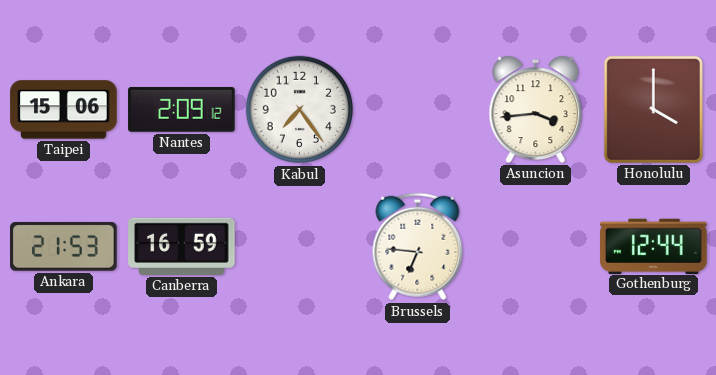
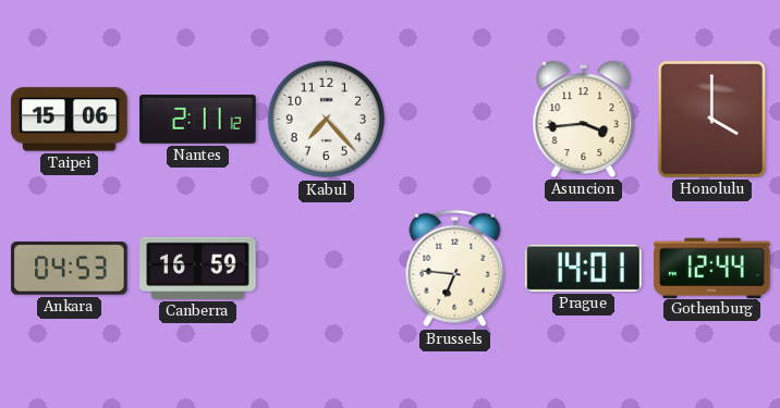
Nantes: 2:09 -> 2:11
Kabul: 7:24 -> 7:23
Ankara: 21:53 -> 04:53
Prague: none -> 14:01
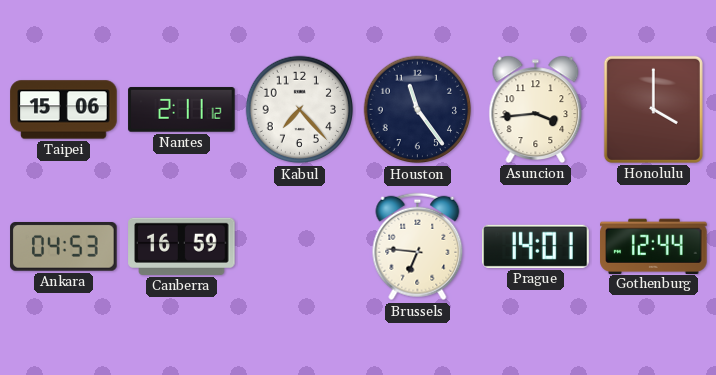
Houston: none -> 11:24
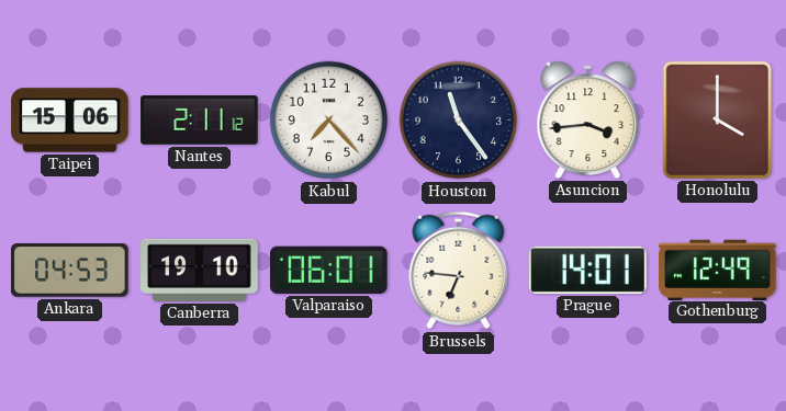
Canberra: 16:59 -> 19:10
Valparaiso: none -> 06:01
Gothenburg: 12:44 -> 12:49
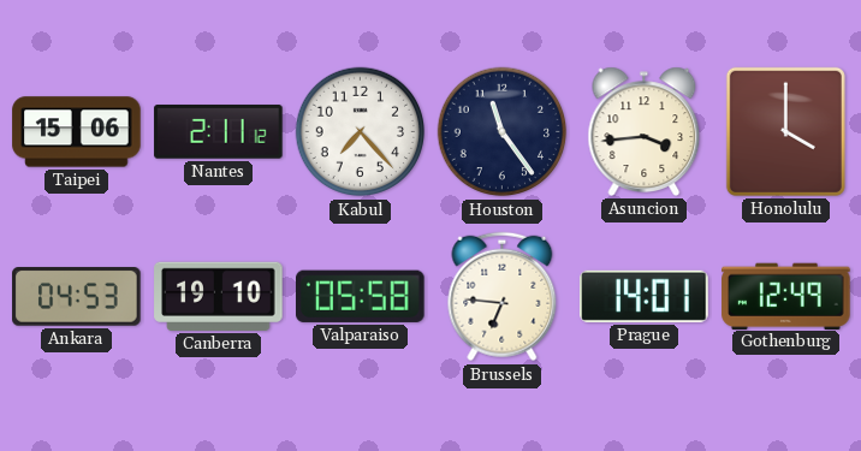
Valparaiso: 06:01 -> 05:58
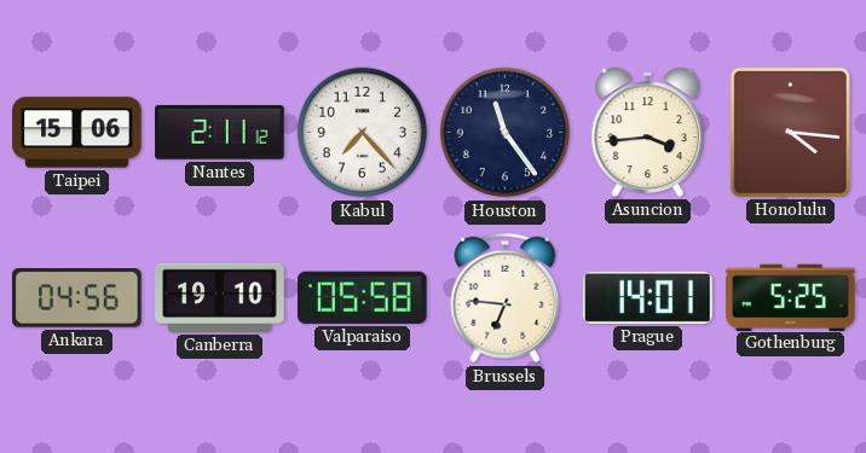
Honolulu: 4:00 -> 4:16
Ankara: 04:53 -> 04:56
Gothenburg: 12:49 -> 5:25
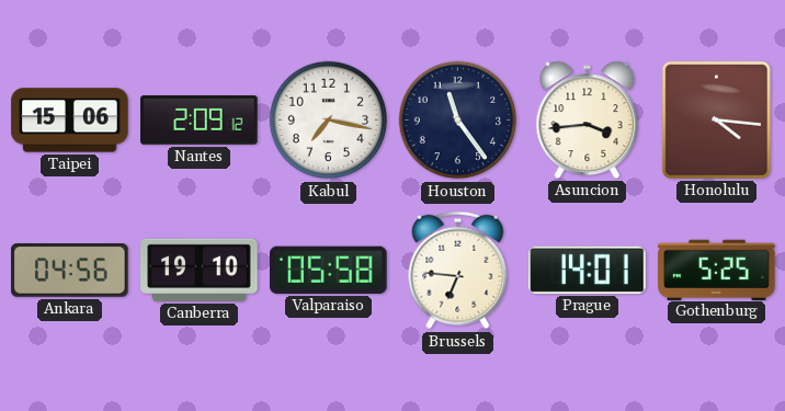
Nantes: 2:11 -> 2:09
Kabul: 7:23 -> 7:17
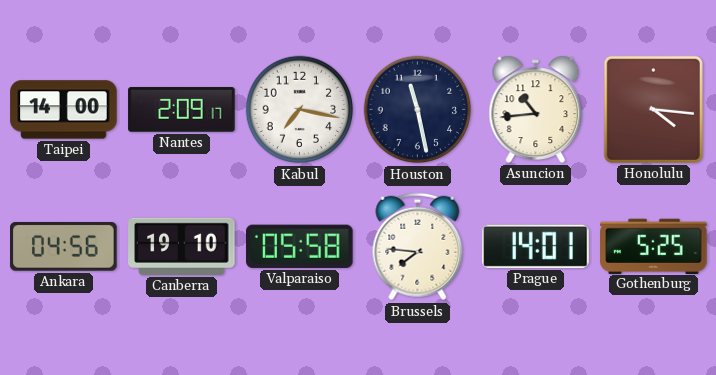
Taipei: 15:06 -> 14:00
Nantes: 2:09:12 -> 2:09:17
Houston: 11:24 -> 11:28
Asuncion: 3:44 -> 10:44
Brussels: 6:46 -> 7:46
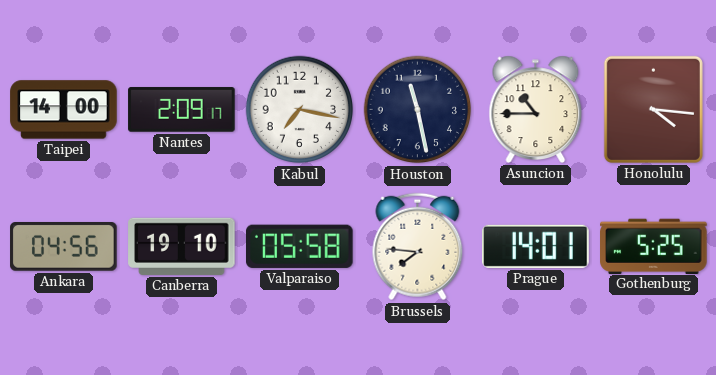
Asuncion: 10:44 -> 10:45
